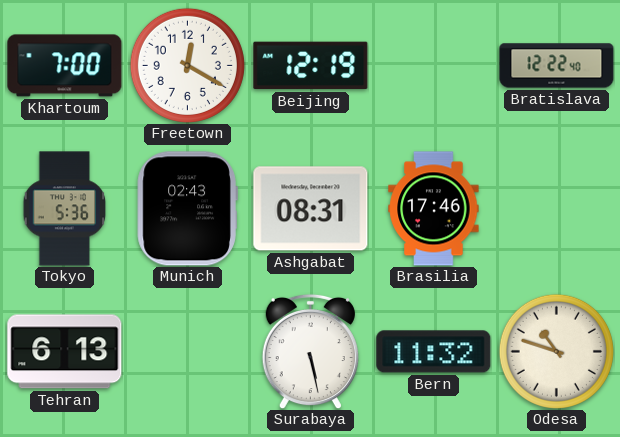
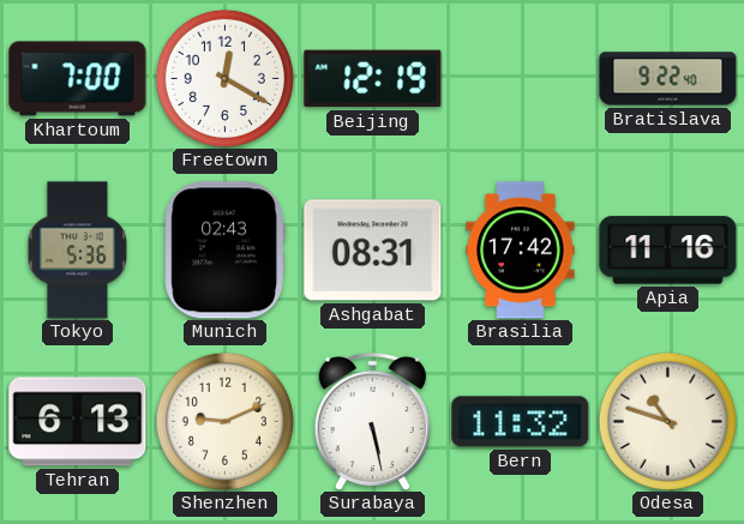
Bratislava: 12:22 -> 9:22
Brasilia: 17:46 -> 17:42
Apia: none -> 11:16
Shenzhen: none -> 9:11
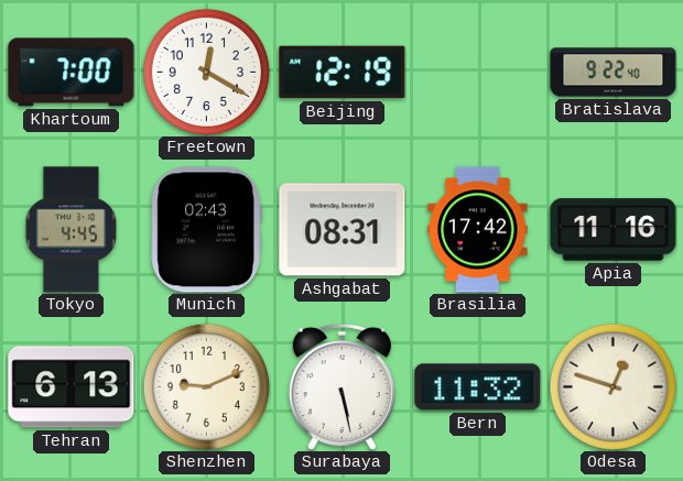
Tokyo: 5:36 -> 4:45
Odesa: 10:48 -> 12:48
